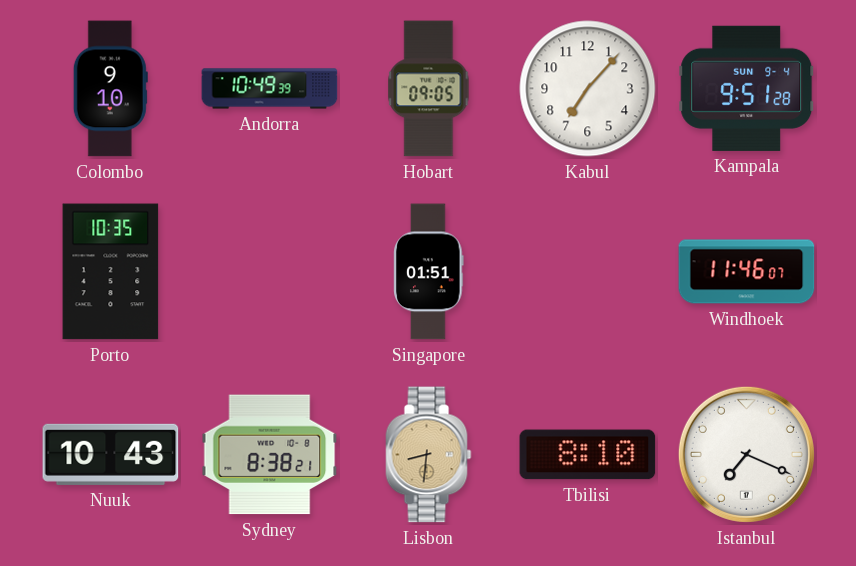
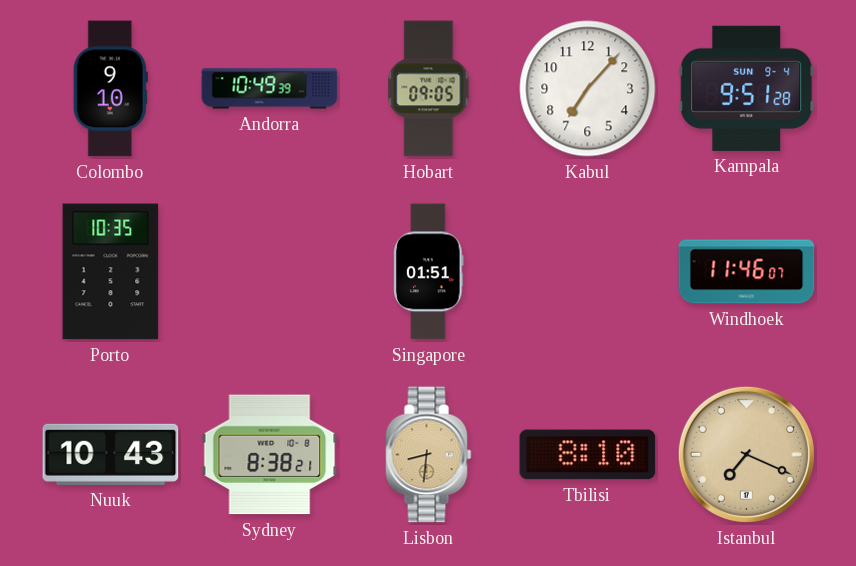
Istanbul dial: white -> champagne
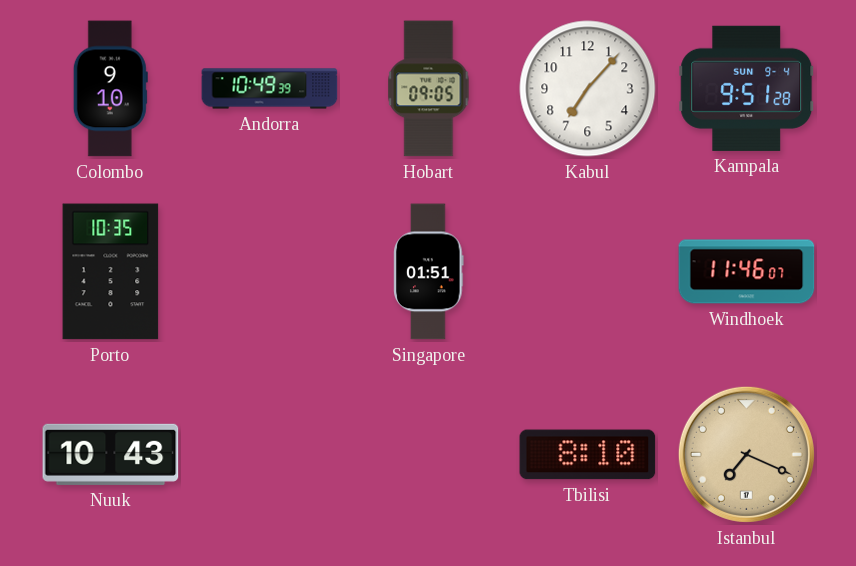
Sydney: 8:38 -> none
Lisbon: 8:31 -> none
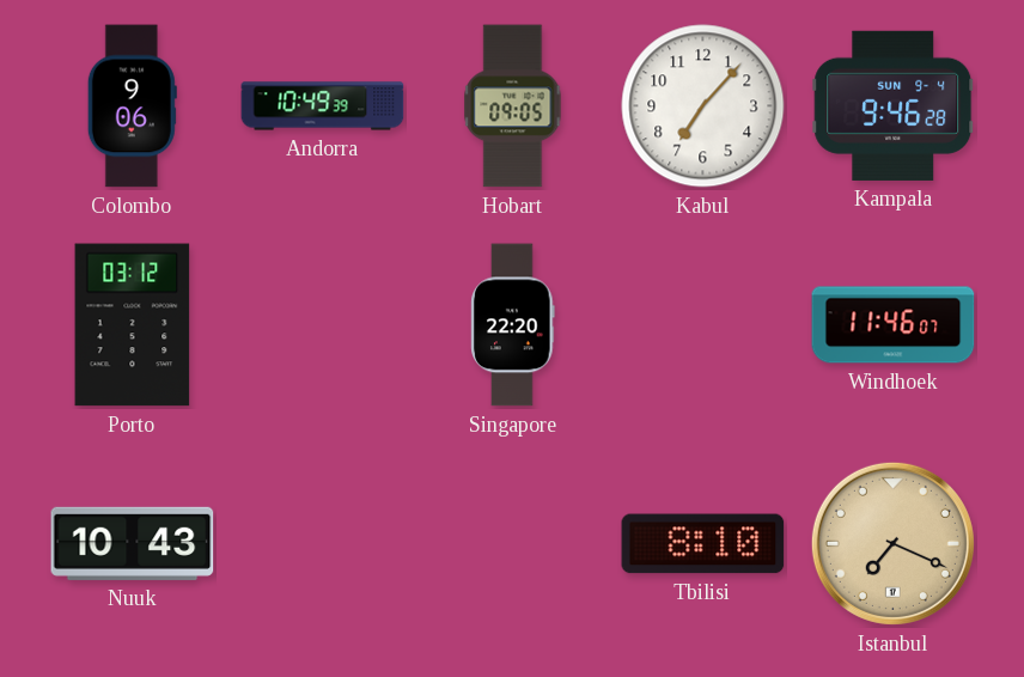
Colombo: 9:10 -> 9:06
Kampala: 9:51 -> 9:46
Porto: 10:35 -> 03:12
Singapore: 01:51 -> 22:20
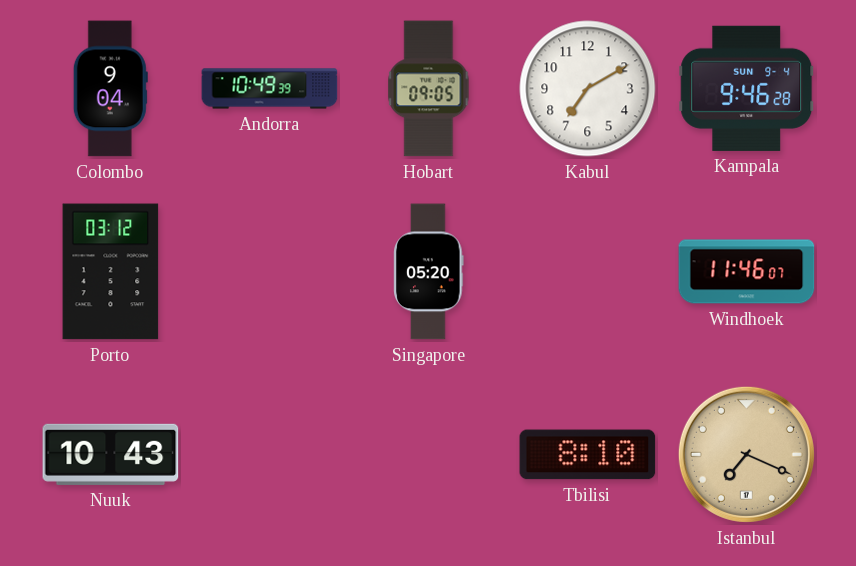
Colombo: 9:06 -> 9:04
Kabul: 7:07 -> 7:10
Singapore: 22:20 -> 05:20
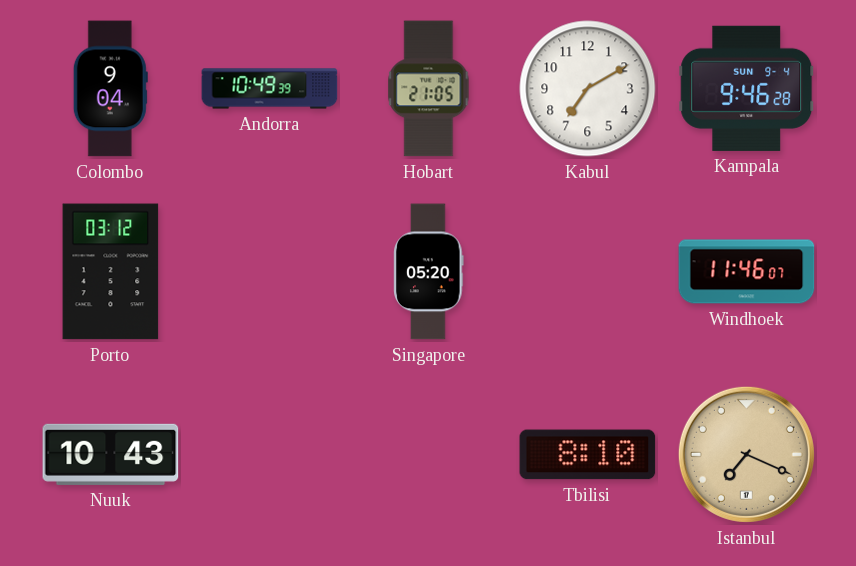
Hobart: 09:05 -> 21:05
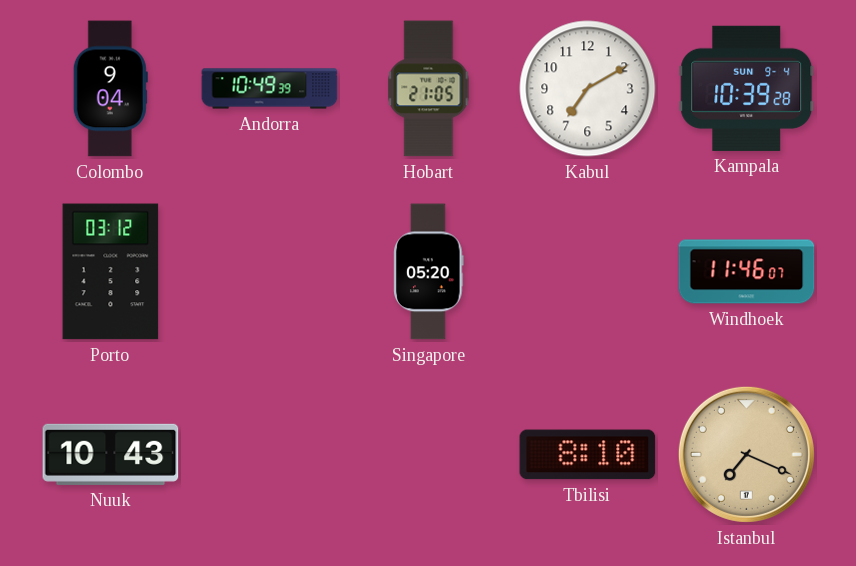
Kampala: 9:46 -> 10:39
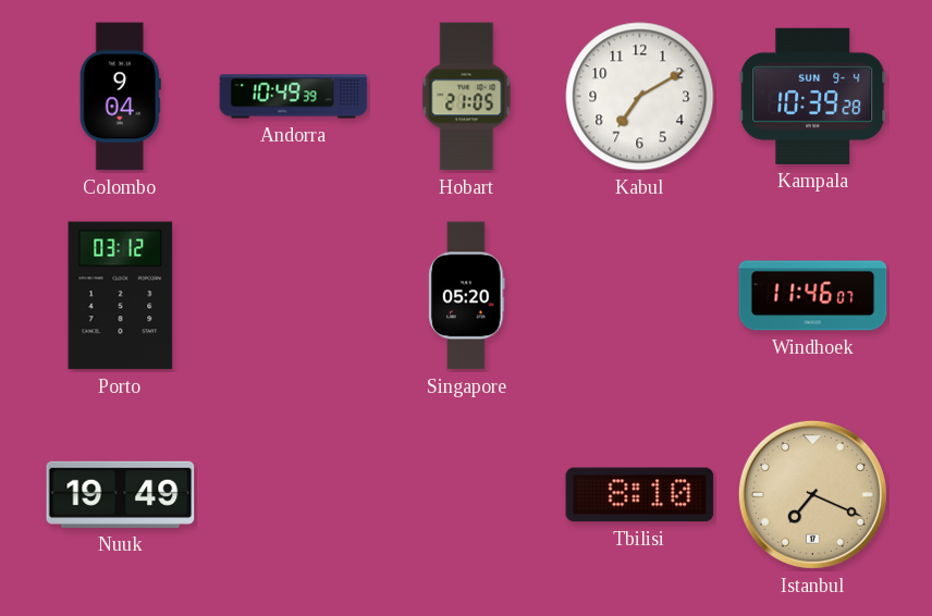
Nuuk: 10:43 -> 19:49
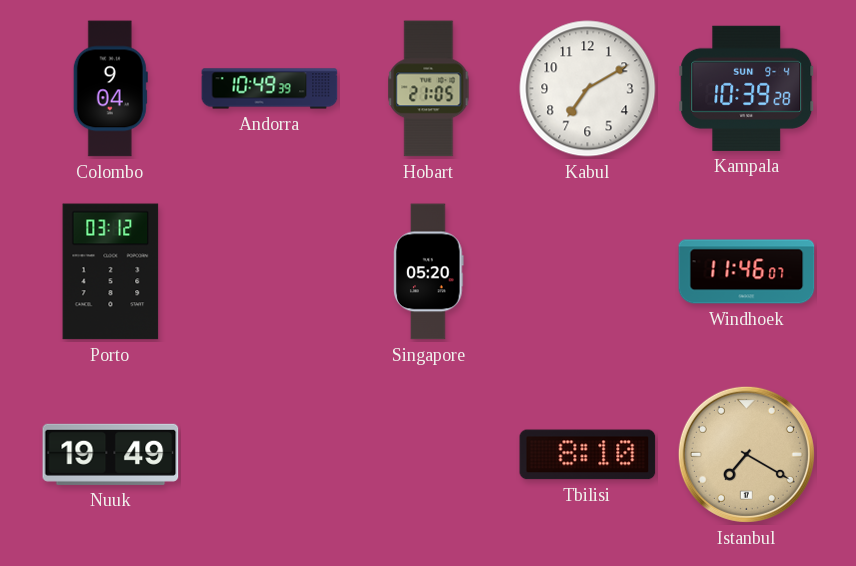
Istanbul: 7:19 -> 7:20
